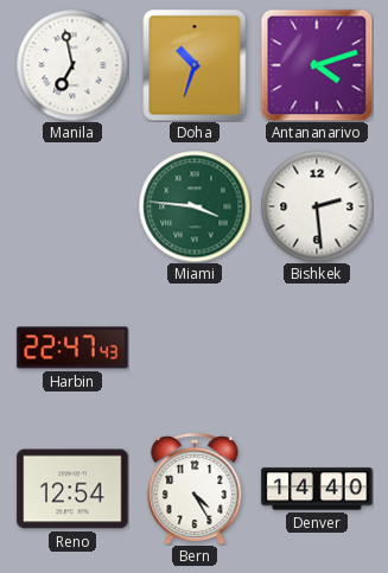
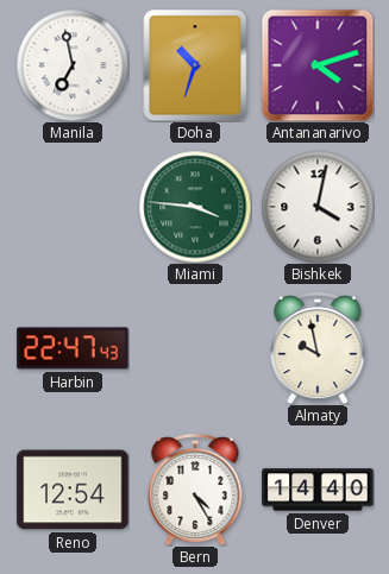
Bishkek: 2:29 -> 4:02
Almaty: none -> 9:58
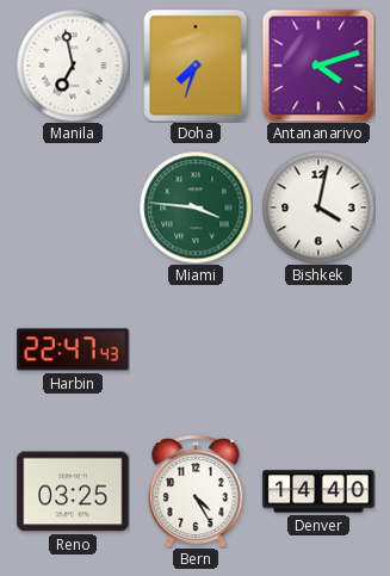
Doha: 10:33 -> 7:33
Almaty: 9:58 -> none
Reno: 12:54 -> 03:25
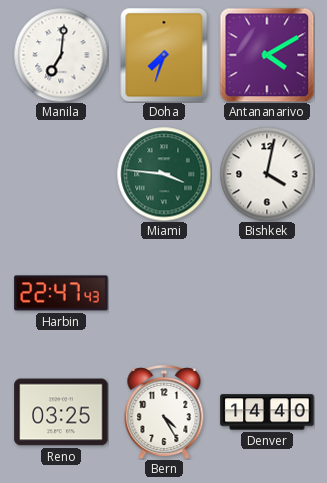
Manila: 6:58 -> 7:01
Antananarivo: 4:12 -> 4:10
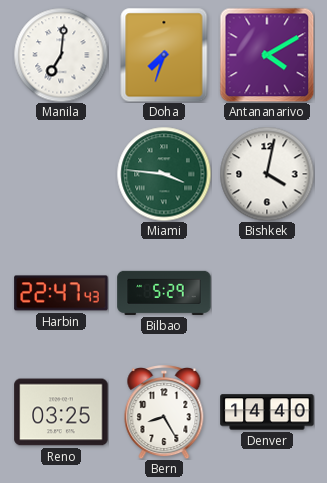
Bilbao: none -> 5:29
Bern: 4:25 -> 8:25
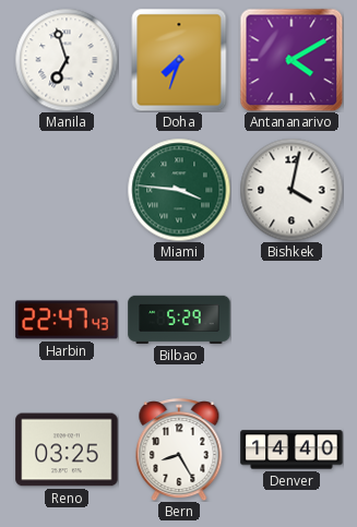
Manila: 7:01 -> 6:57
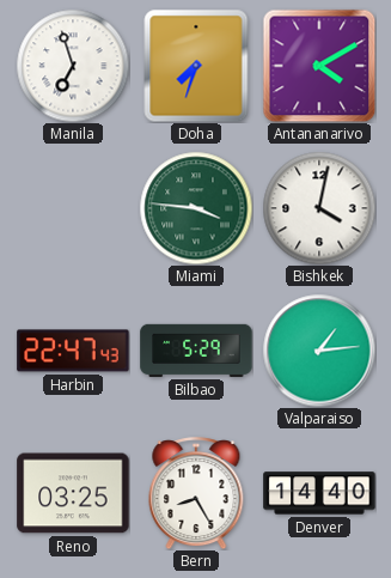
Valparaiso: none -> 1:14
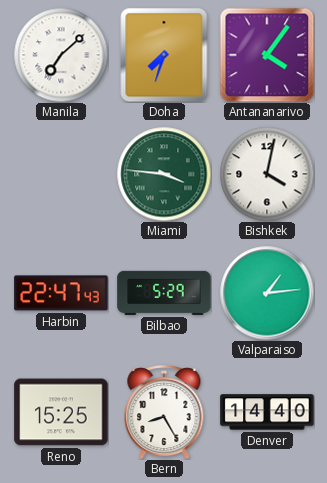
Manila: 6:57 -> 7:08
Antananarivo: 4:10 -> 4:06
Reno: 03:25 -> 15:25
